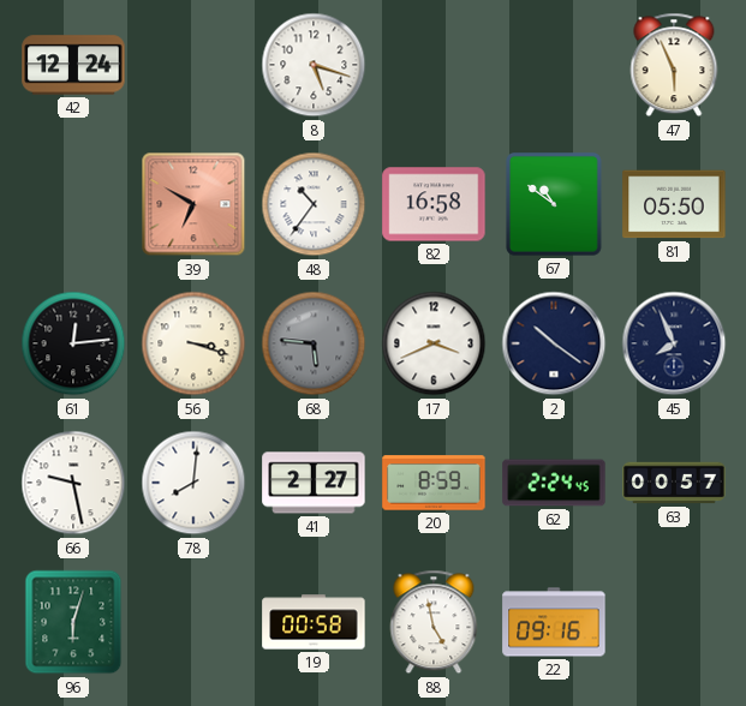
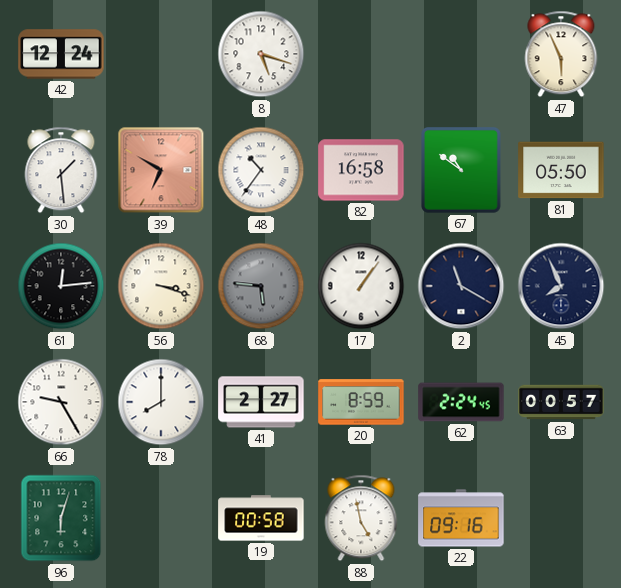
30: none -> 1:29
17: 3:41 -> 1:06
2: 10:21 -> 11:20
66: 9:28 -> 9:25
78: 8:01 -> 8:00
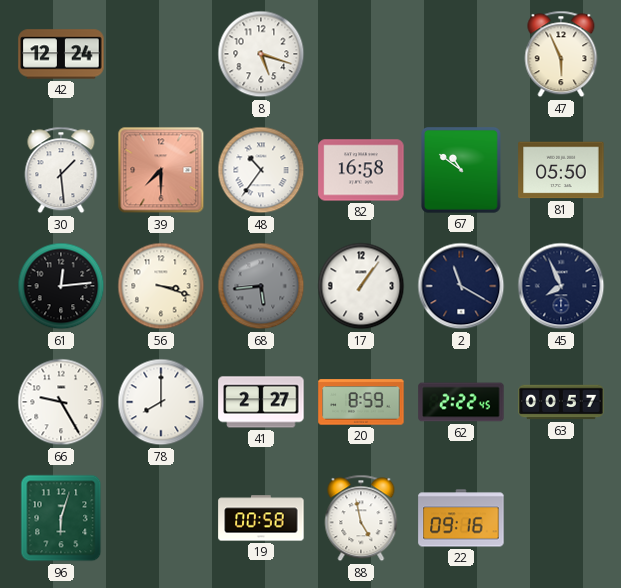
39: 6:50 -> 7:30
68: 5:46 -> 5:44
62: 2:24 -> 2:22
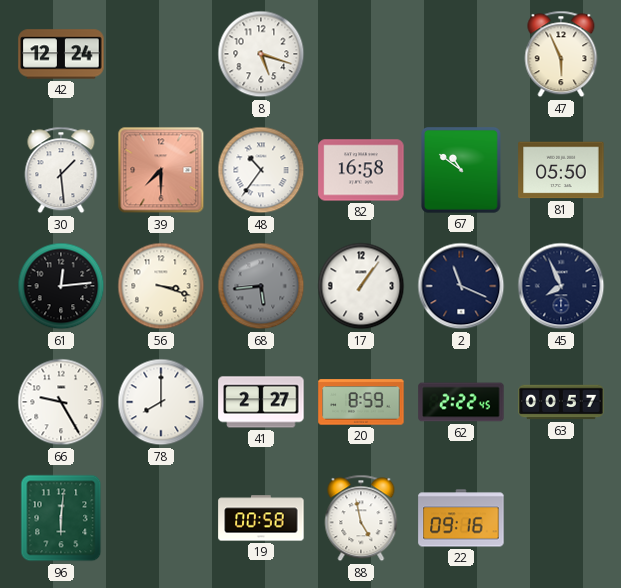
2: 11:20 -> 11:19
96: 6:03 -> 6:01
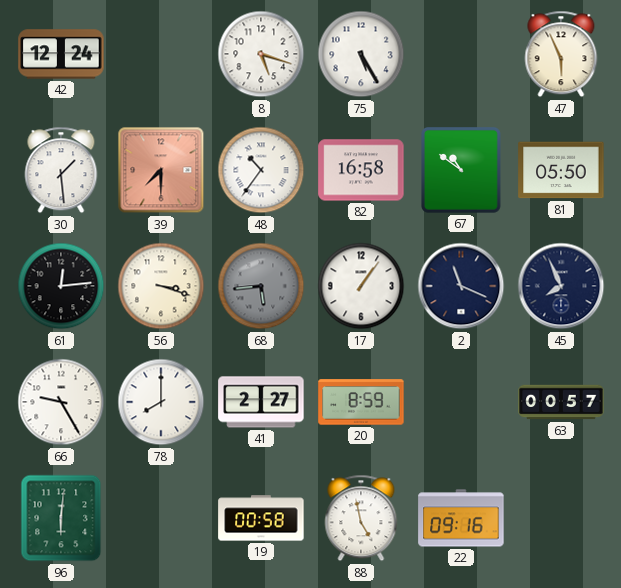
75: none -> 5:25
62: 2:22 -> none
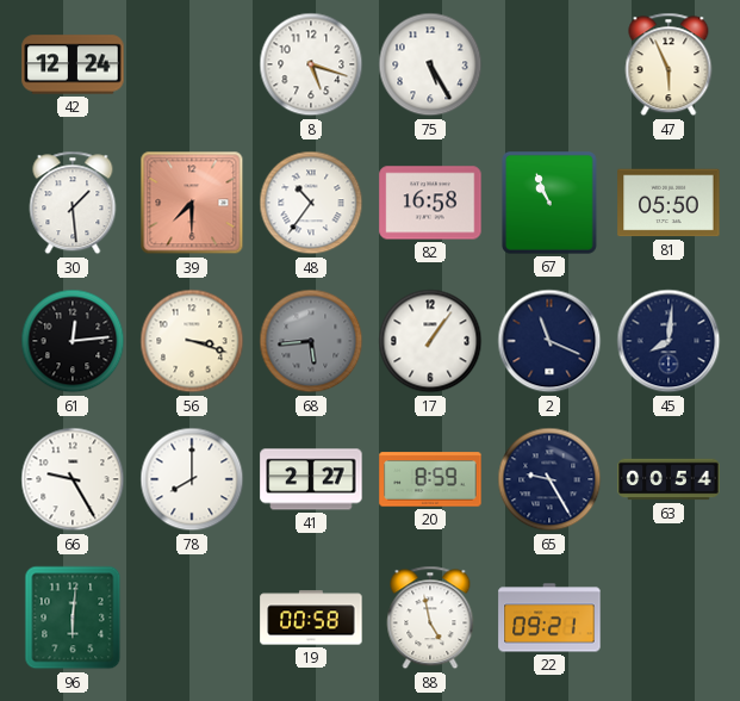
67: 10:51 -> 10:56
45: 7:56 -> 8:01
65: none -> 9:25
63: 00:57 -> 00:54
22: 09:16 -> 09:21
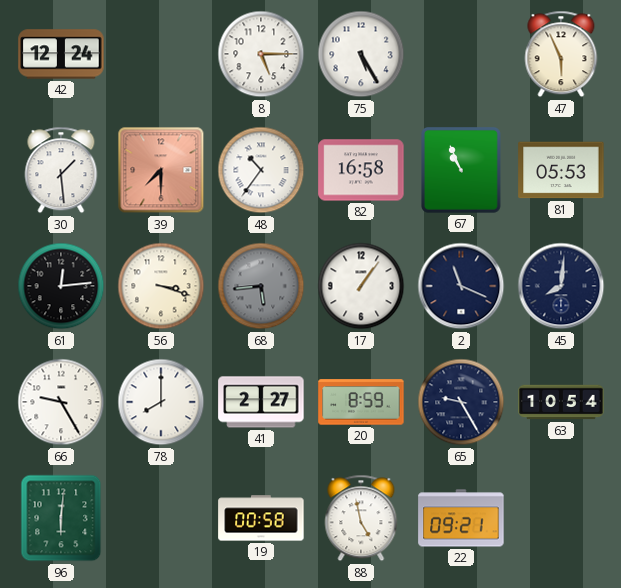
8: 5:18 -> 5:15
81: 05:50 -> 05:53
63: 00:54 -> 10:54
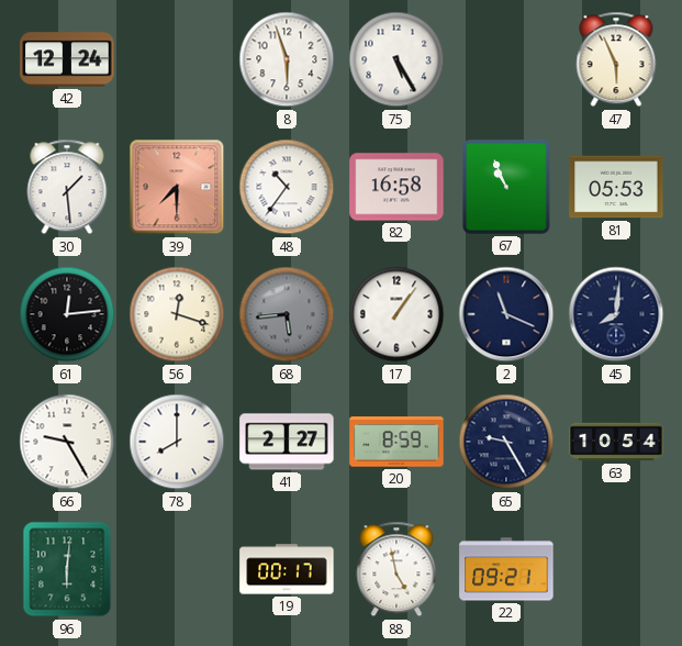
8: 5:15 -> 5:57
56: 3:18 -> 12:18
19: 00:58 -> 00:17
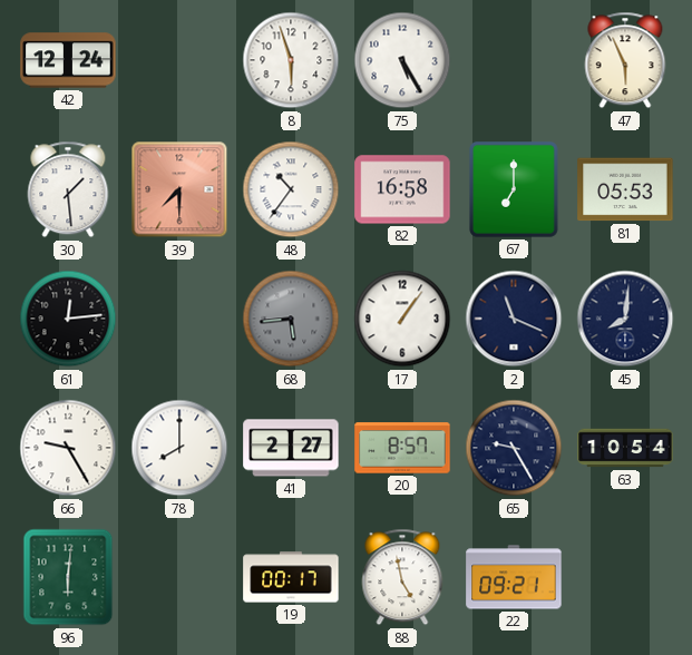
67: 10:56 -> 7:00
56: 12:18 -> none
20: 8:59 -> 8:57
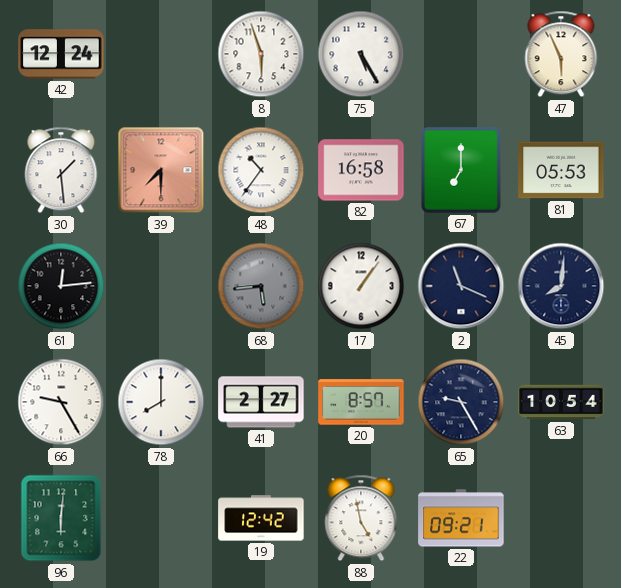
19: 00:17 -> 12:42
